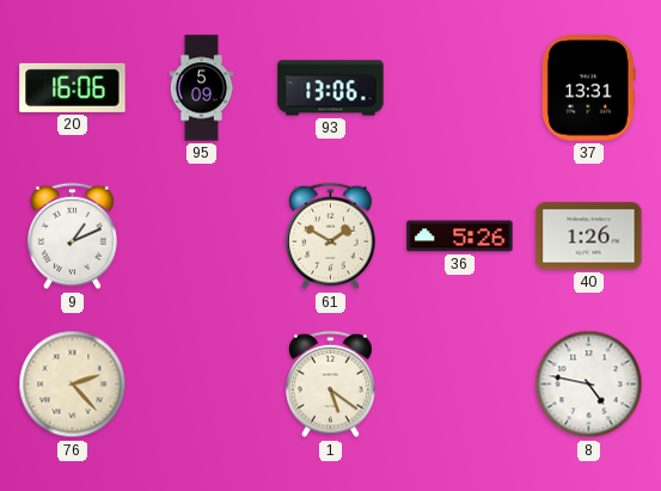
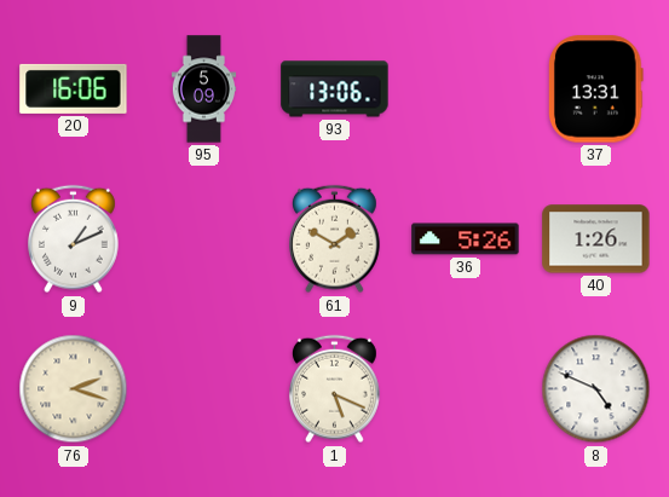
76: 2:23 -> 2:18
1: 5:21 -> 5:19
8: 4:47 -> 4:49
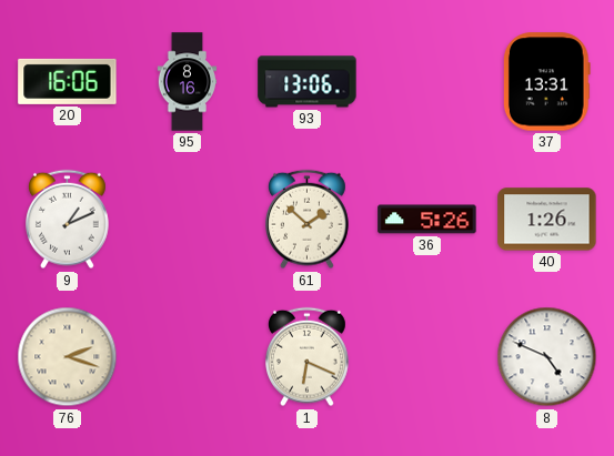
95: 5:09 -> 8:16
61: 1:50 -> 1:52
1: 5:19 -> 6:19
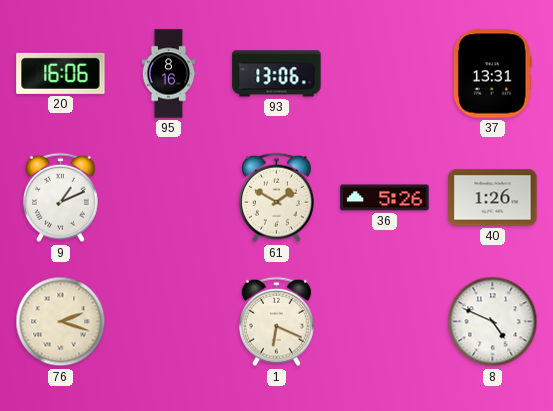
61: 1:52 -> 1:50
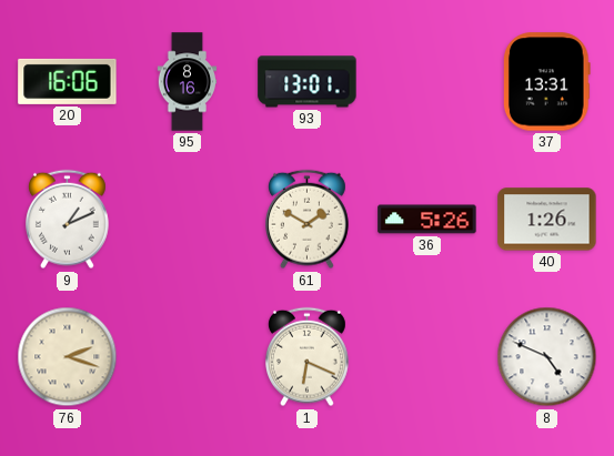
93: 13:06 -> 13:01
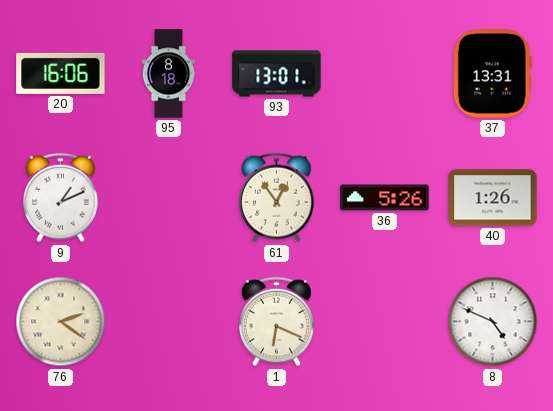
95: 8:16 -> 8:18
61: 1:50 -> 12:54
76: 2:18 -> 2:21
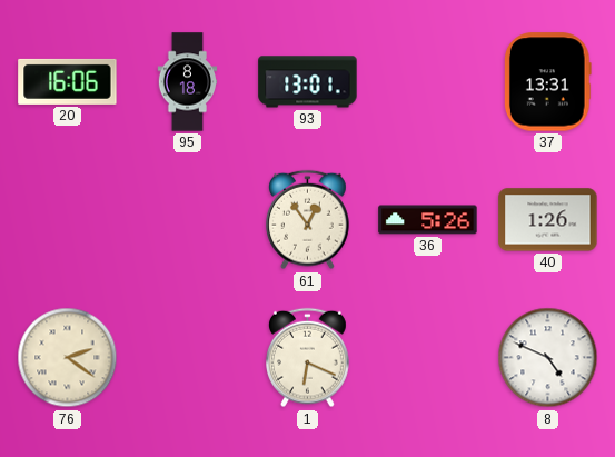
9: 1:11 -> none
